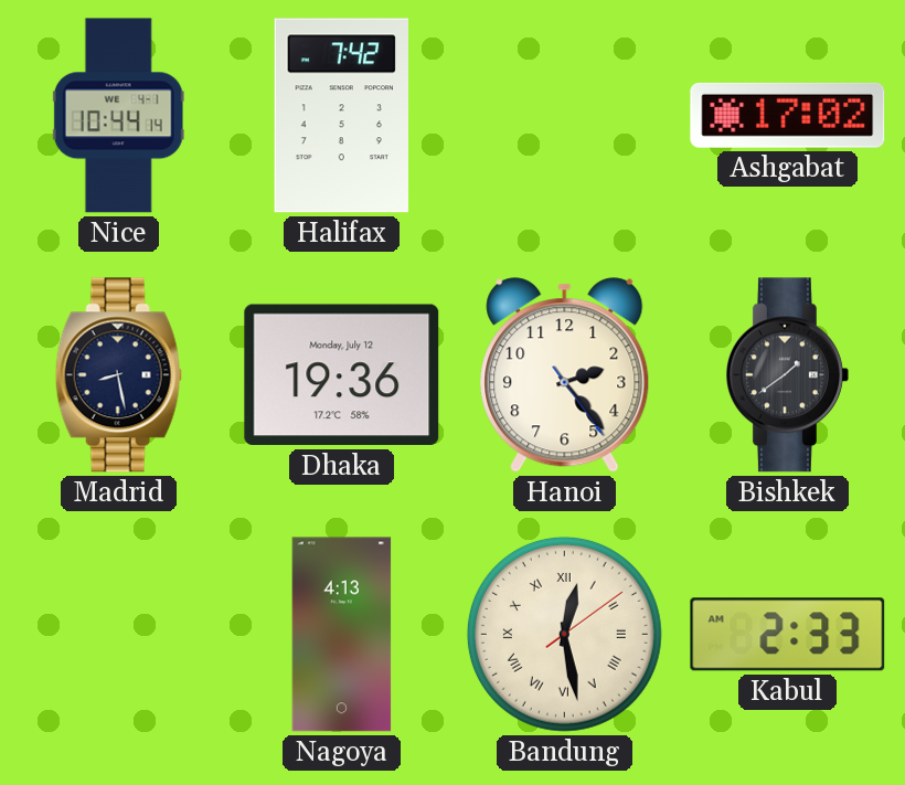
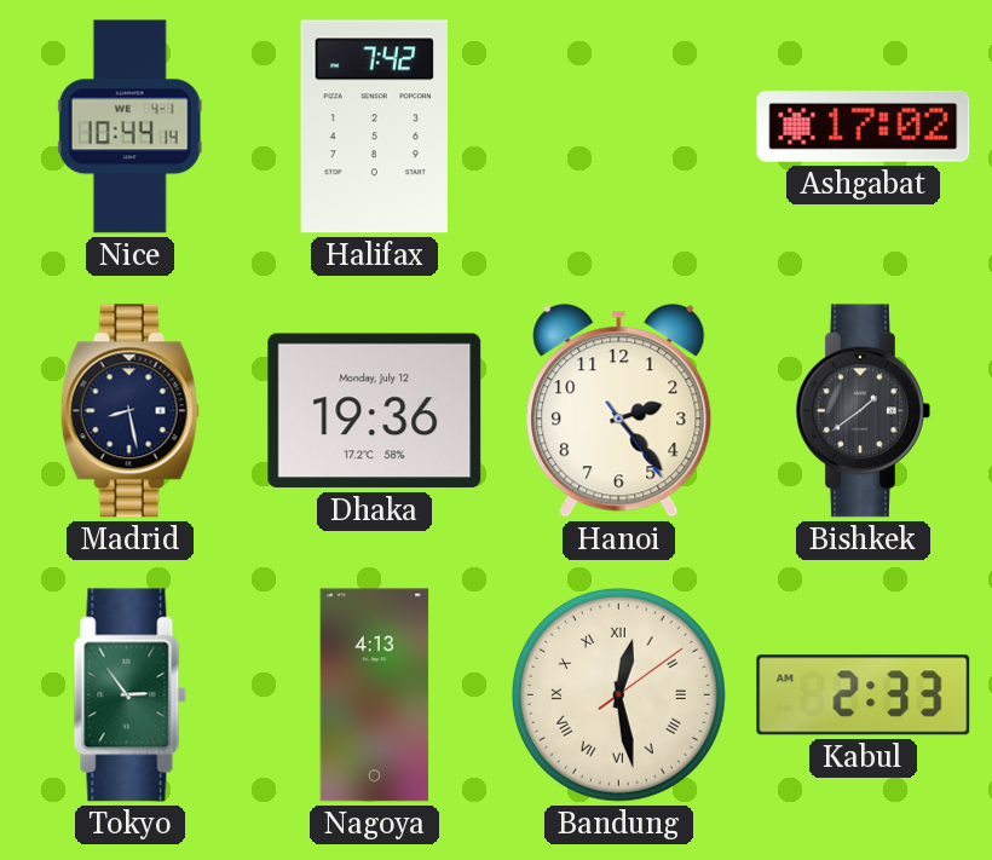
Tokyo: none -> 2:54
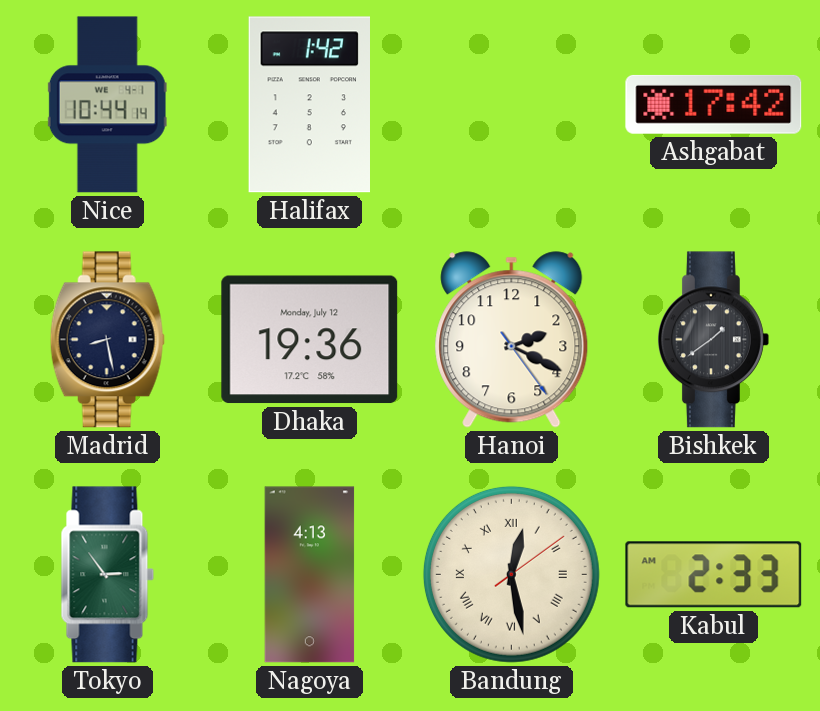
Halifax: 7:42 -> 1:42
Ashgabat: 17:02 -> 17:42
Hanoi: 2:23 -> 2:19
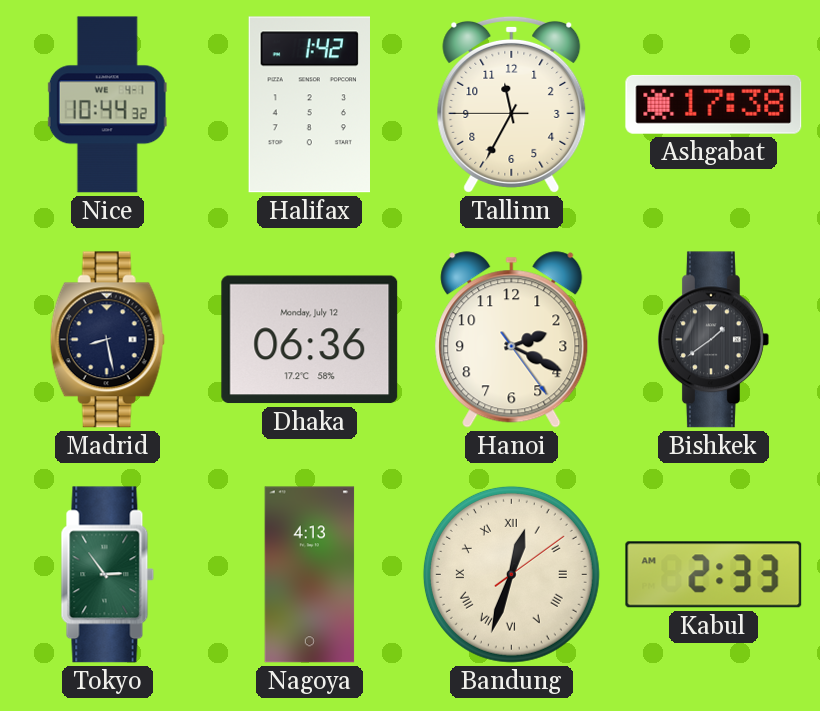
Nice: 10:44:14 -> 10:44:32
Tallinn: none -> 11:34
Ashgabat: 17:42 -> 17:38
Dhaka: 19:36 -> 06:36
Bandung: 12:28 -> 12:33
